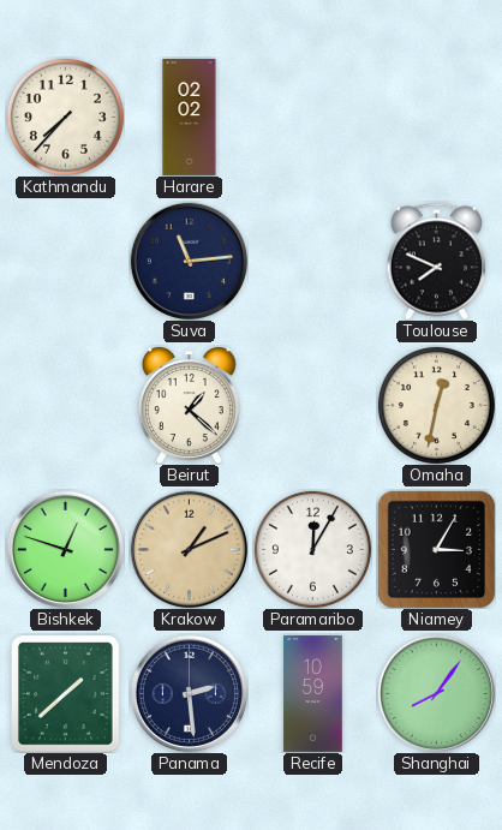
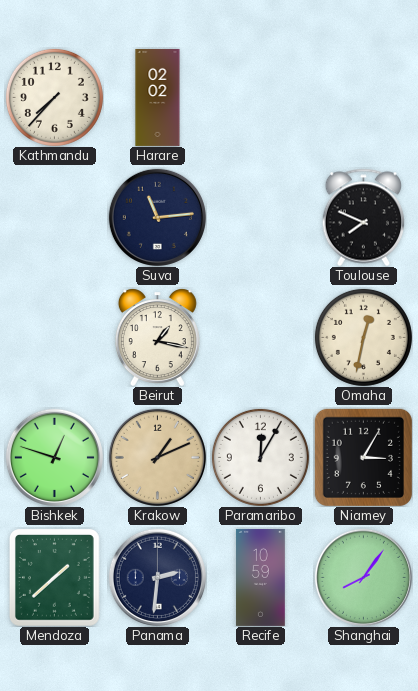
Beirut: 1:22 -> 1:17
Panama: 2:29 -> 2:31
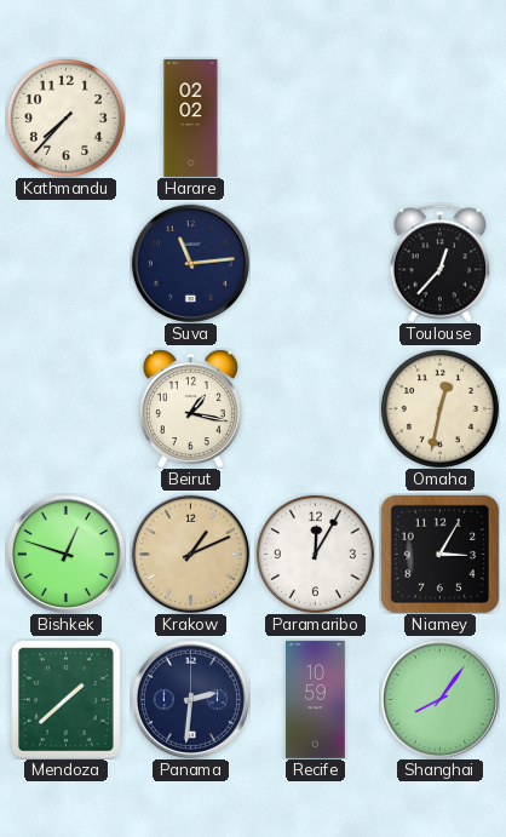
Toulouse: 7:49 -> 12:37
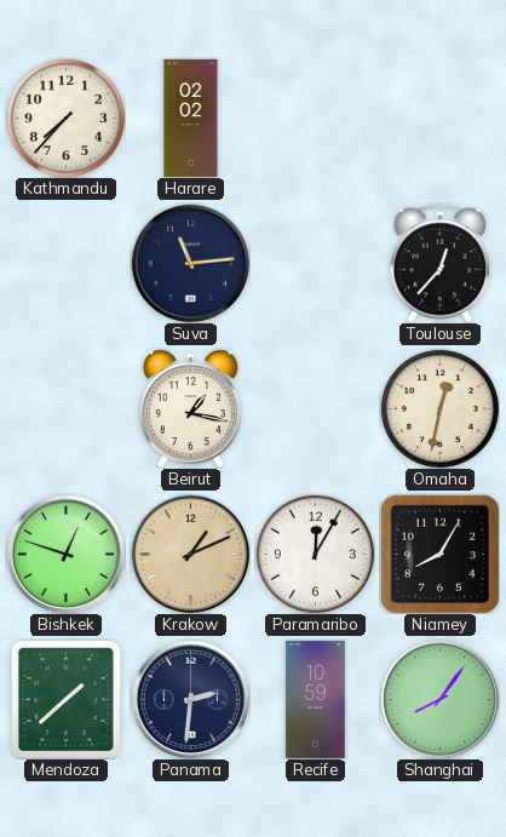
Niamey: 3:05 -> 8:05
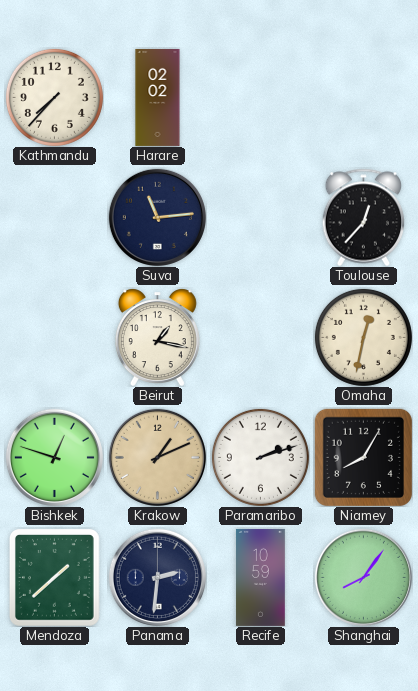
Paramaribo: 12:05 -> 2:12
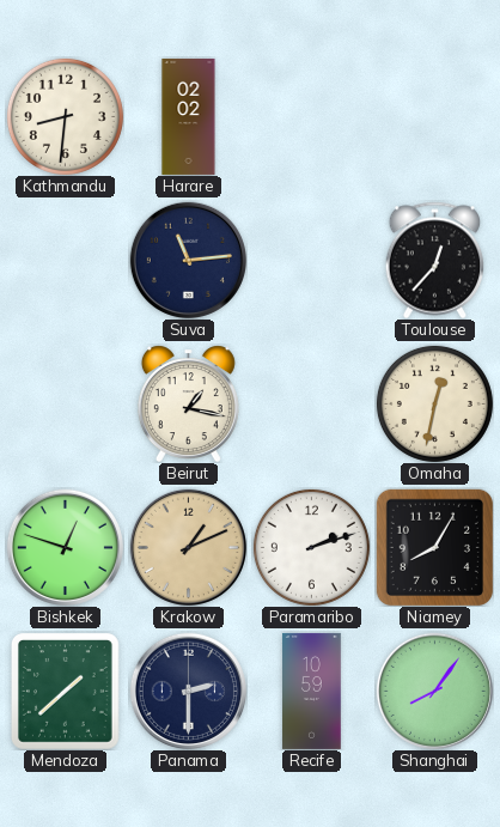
Kathmandu: 7:37 -> 8:31
Panama: 2:31 -> 2:30
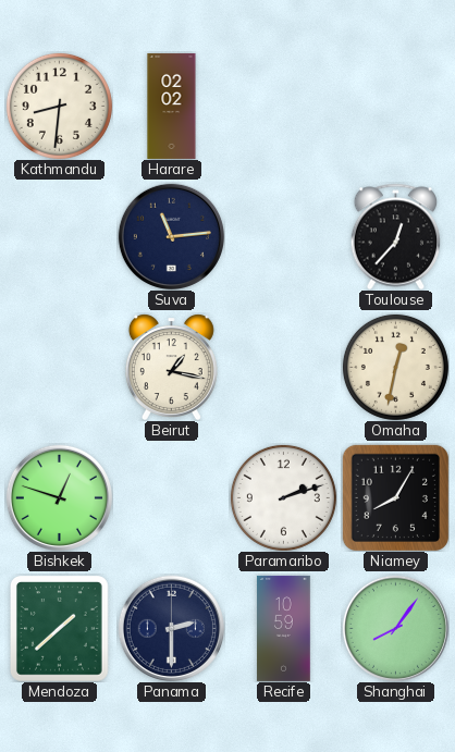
Krakow: 1:11 -> none
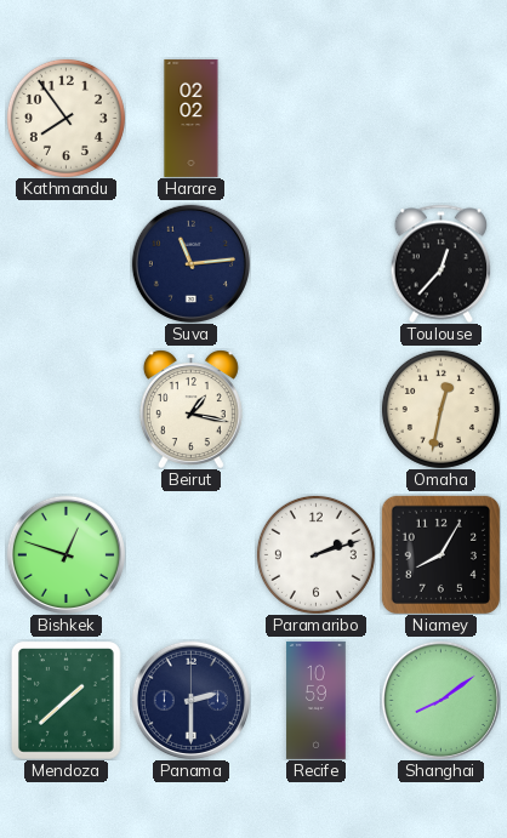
Kathmandu: 8:31 -> 7:54
Shanghai: 8:06 -> 8:09
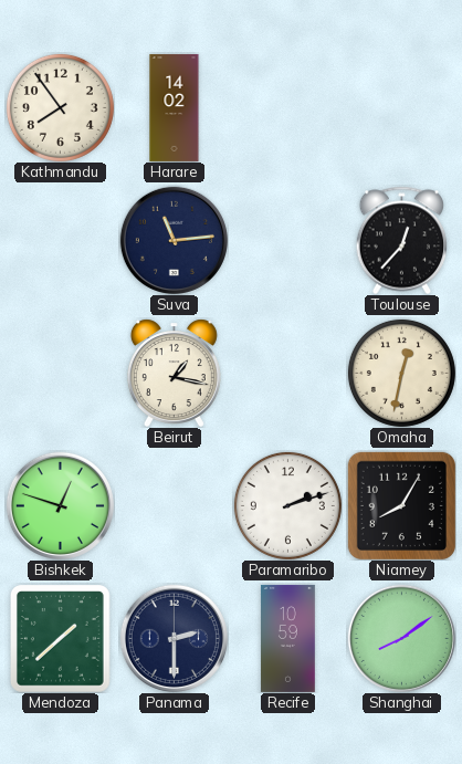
Harare: 02:02 -> 14:02
